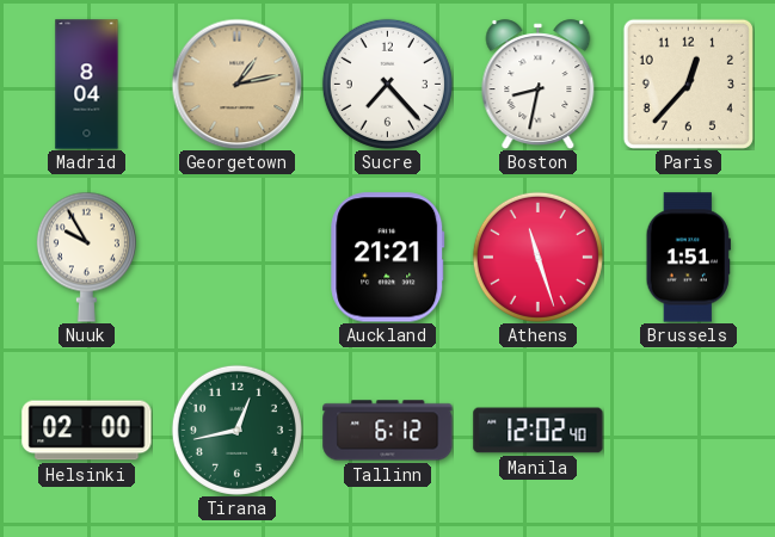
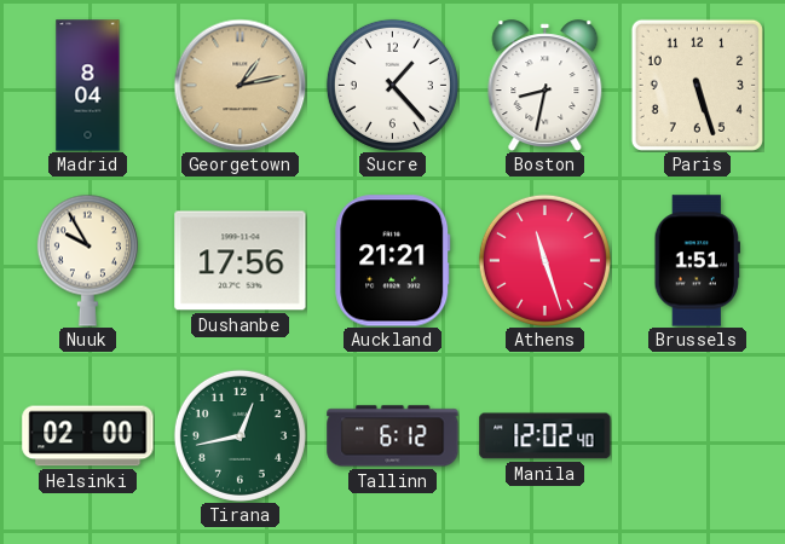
Sucre: 7:23 -> 1:23
Paris: 12:37 -> 5:27
Dushanbe: none -> 17:56
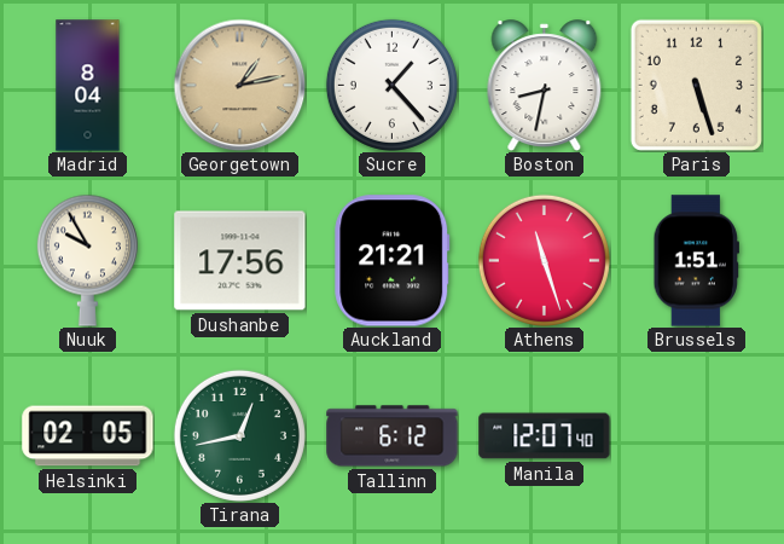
Helsinki: 02:00 -> 02:05
Manila: 12:02 -> 12:07
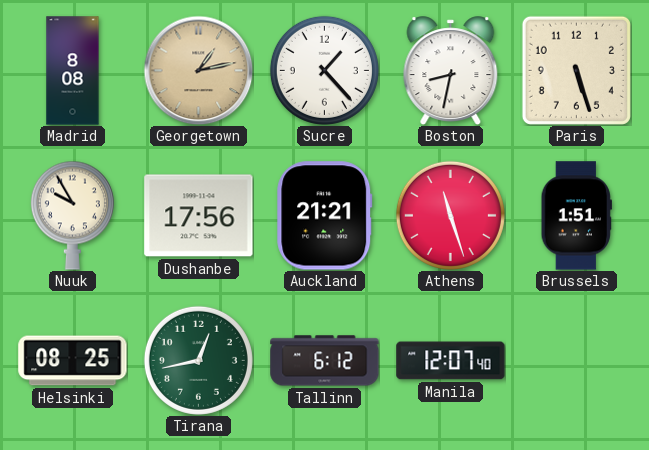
Madrid: 8:04 -> 8:08
Helsinki: 02:05 -> 08:25
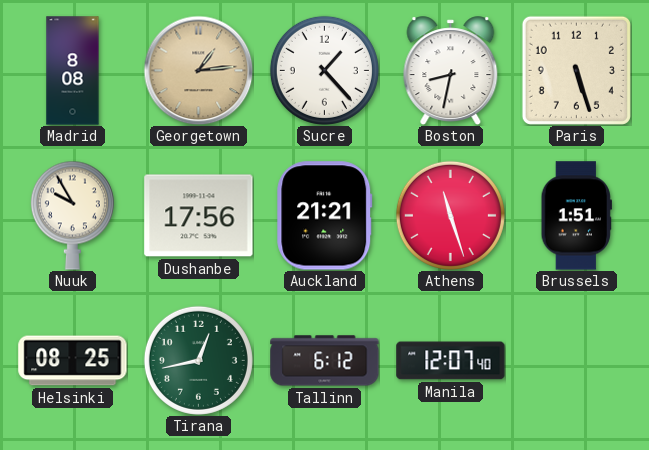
Georgetown: 1:13 -> 1:14
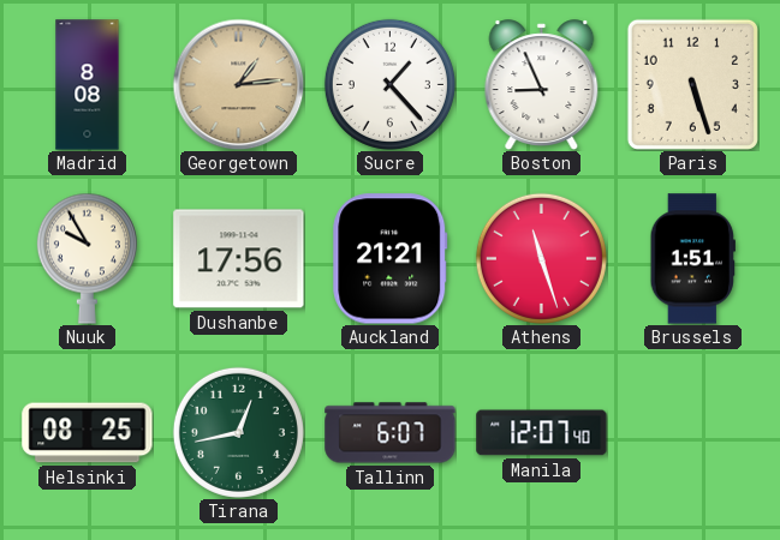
Boston: 8:32 -> 8:56
Tallinn: 6:12 -> 6:07
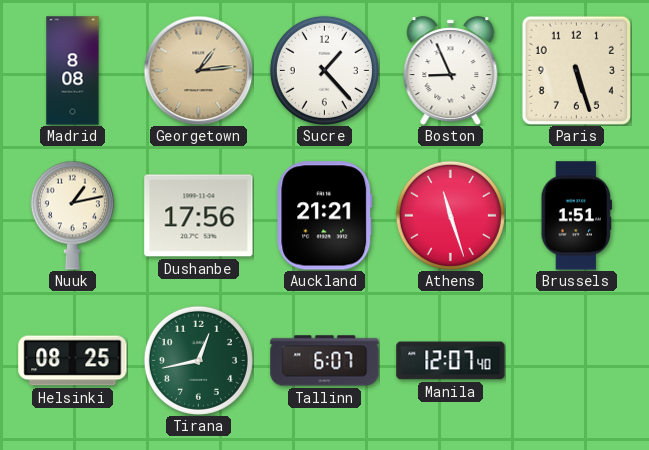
Nuuk: 9:55 -> 1:13
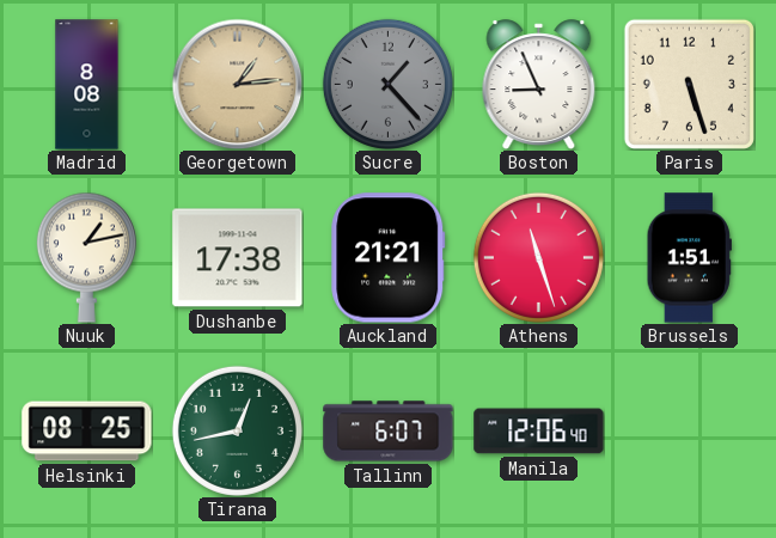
Sucre dial: white -> grey
Dushanbe: 17:56 -> 17:38
Manila: 12:07 -> 12:06
